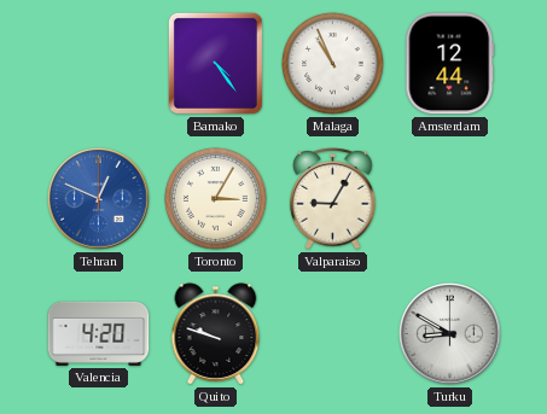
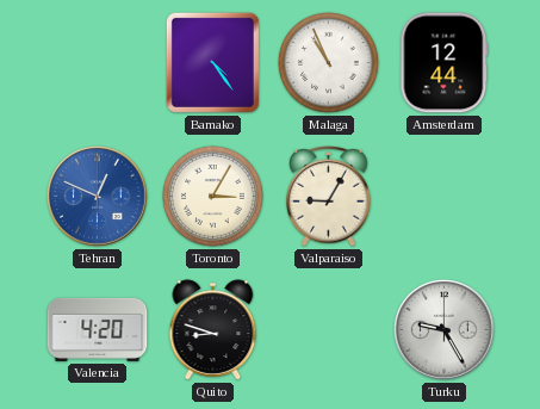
Quito: 9:48 -> 8:48
Turku: 8:50 -> 9:25
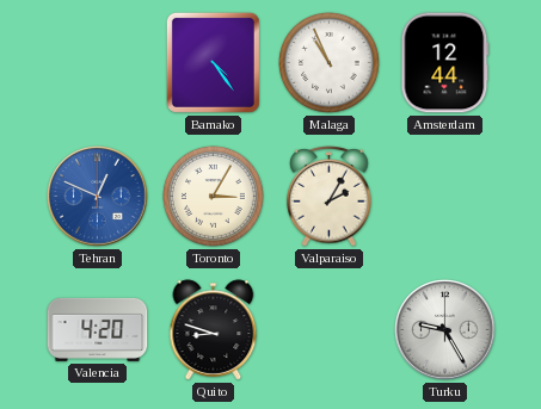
Valparaiso: 9:05 -> 2:05
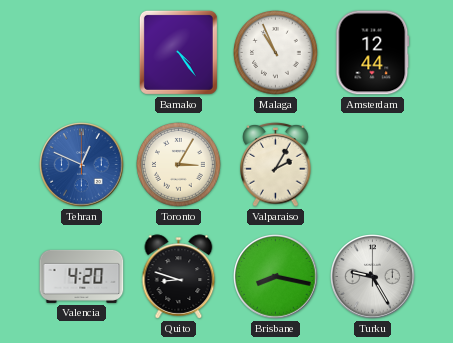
Brisbane: none -> 8:17
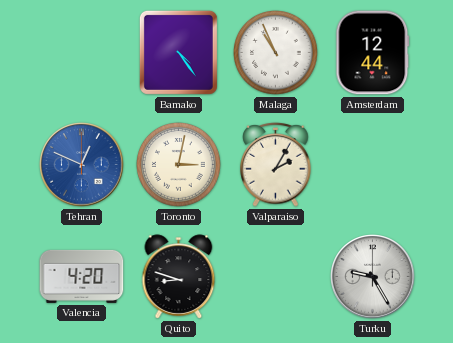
Toronto: 3:05 -> 3:02
Brisbane: 8:17 -> none
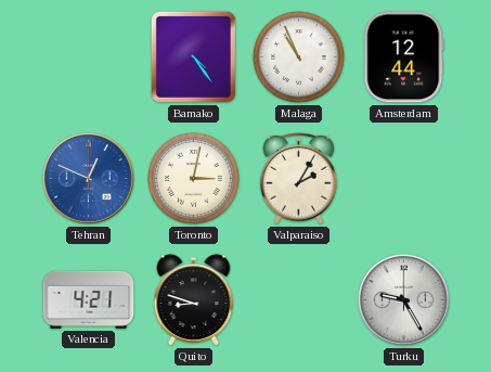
Valencia: 4:20 -> 4:21
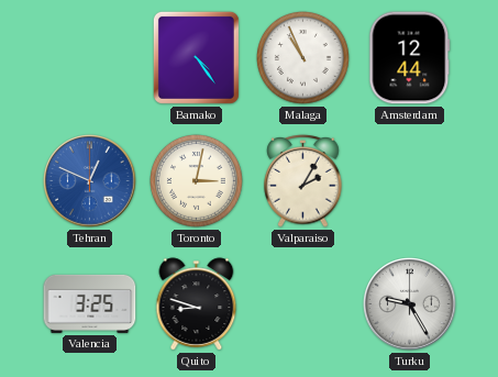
Valencia: 4:21 -> 3:25
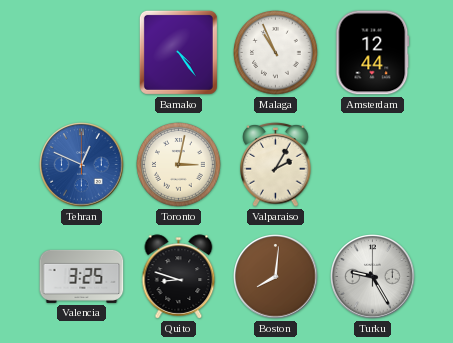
Boston: none -> 8:01
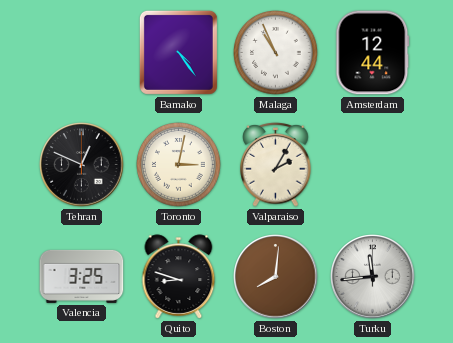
Tehran dial: blue -> black
Turku: 9:25 -> 11:44
